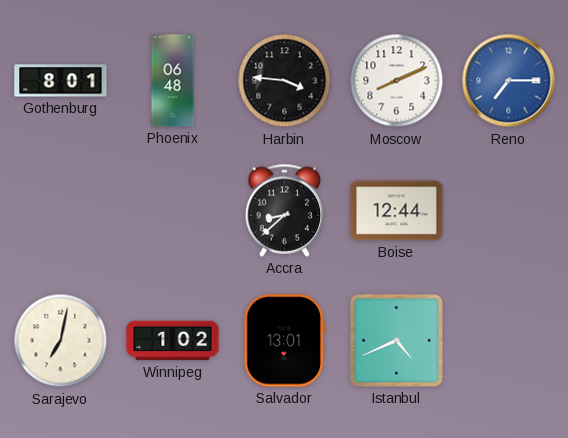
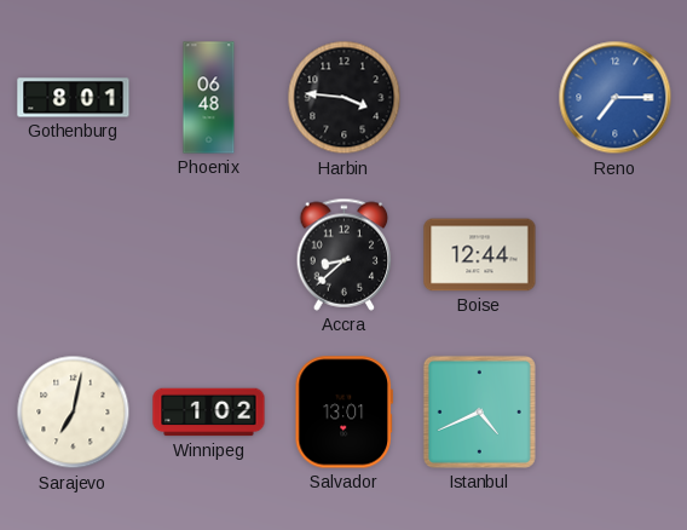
Moscow: 8:11 -> none
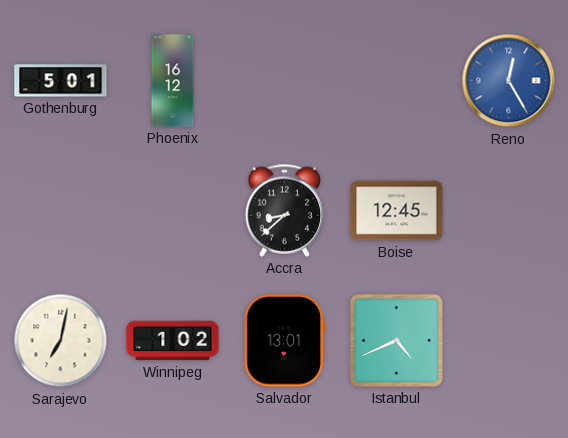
Gothenburg: 8:01 -> 5:01
Phoenix: 06:48 -> 16:12
Harbin: 3:46 -> none
Reno: 7:15 -> 12:25
Boise: 12:44 -> 12:45
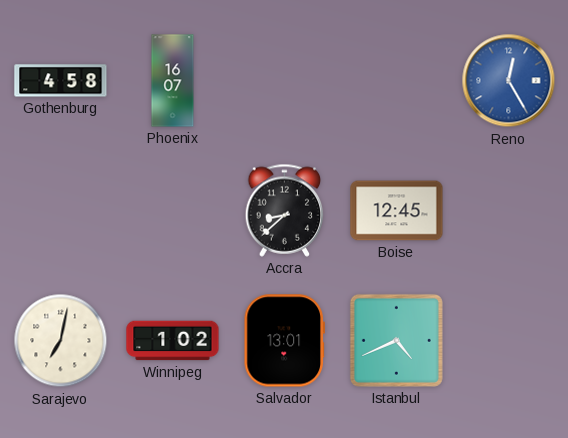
Gothenburg: 5:01 -> 4:58
Phoenix: 16:12 -> 16:07
